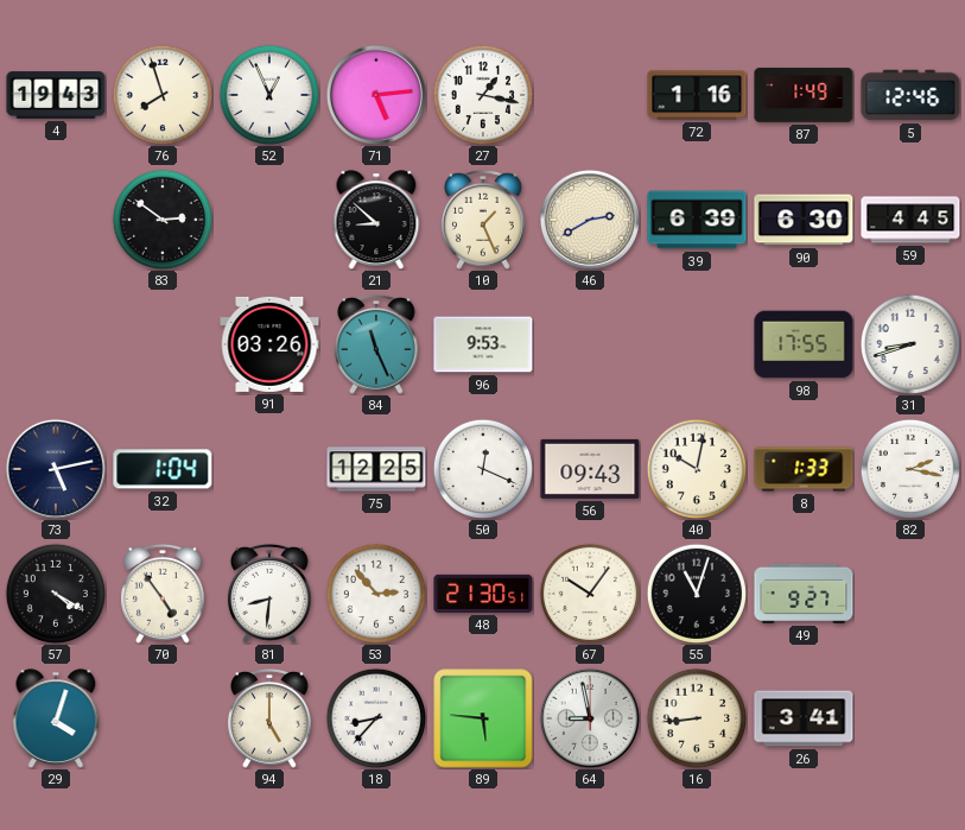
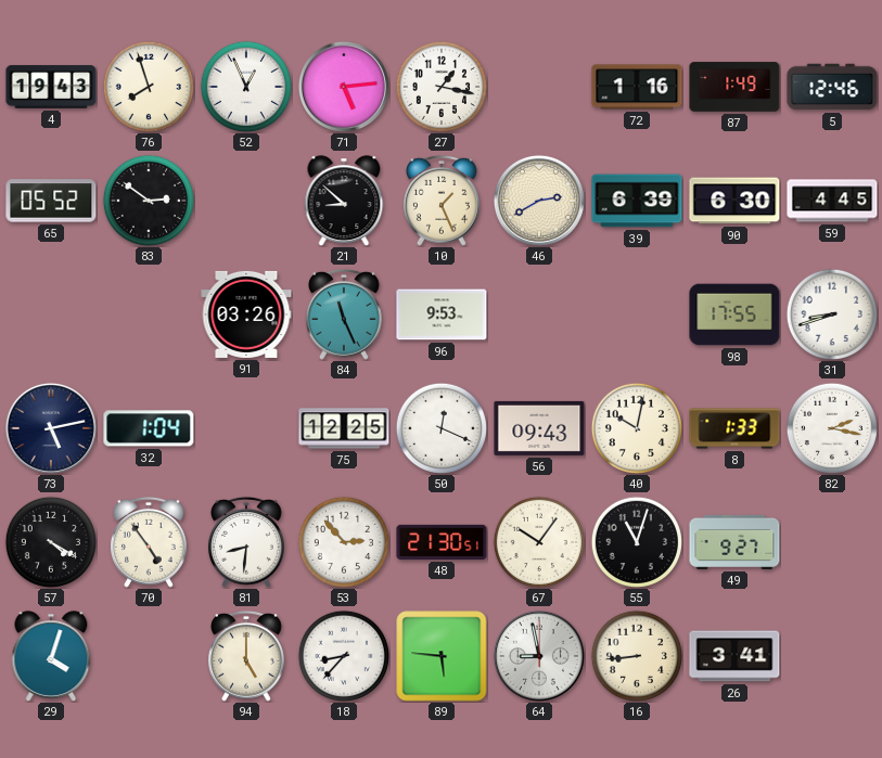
65: none -> 05:52
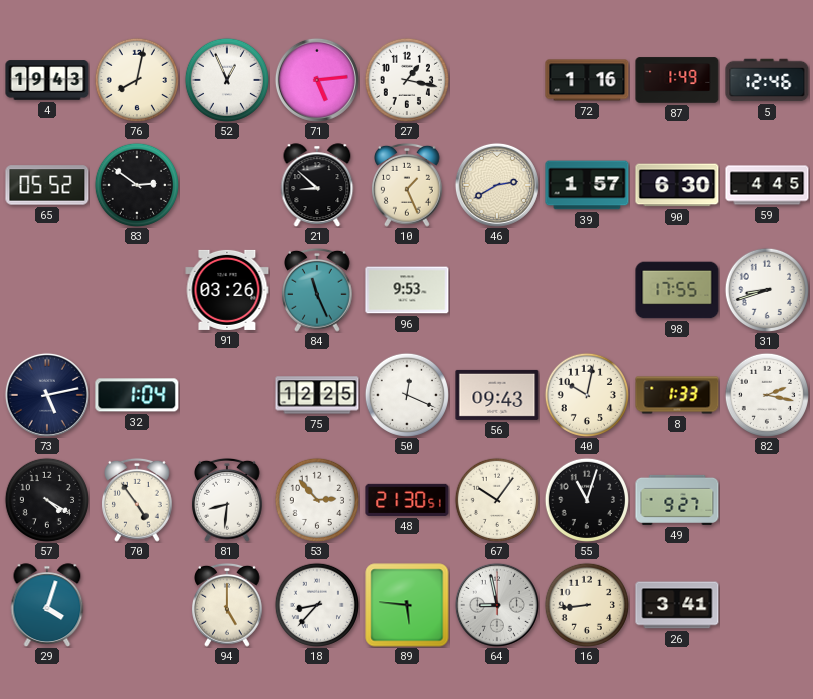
76: 7:57 -> 8:02
39: 6:39 -> 1:57
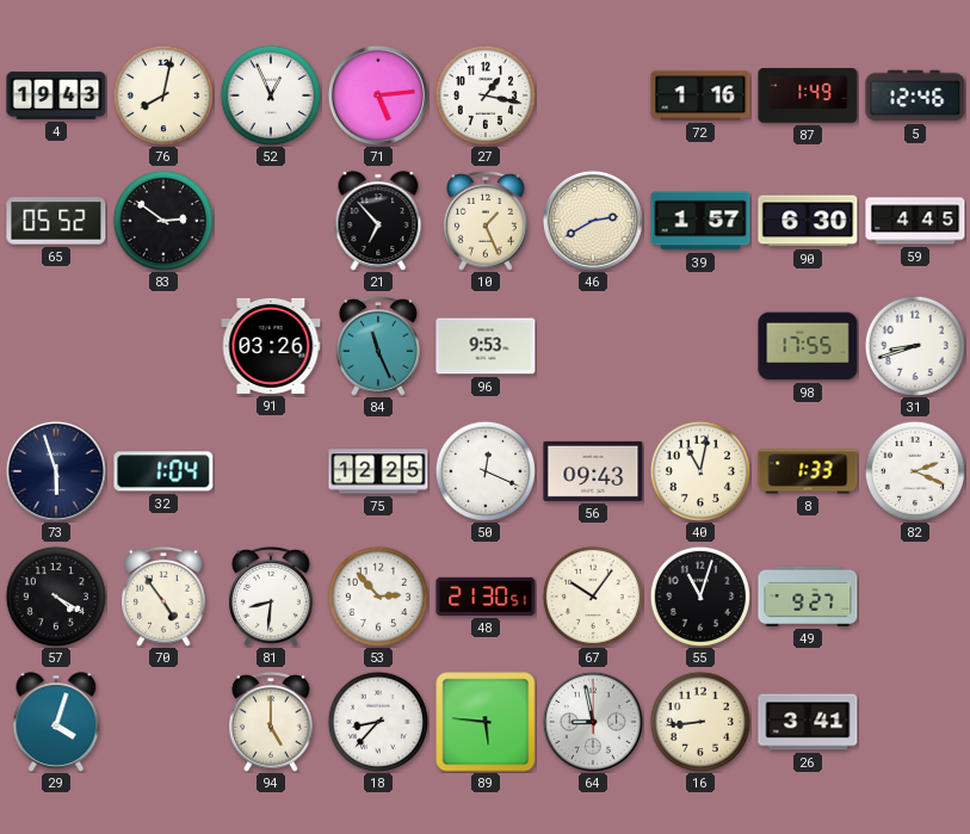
21: 8:52 -> 6:53
73: 5:13 -> 5:57
40: 10:02 -> 11:02
82: 2:17 -> 2:19
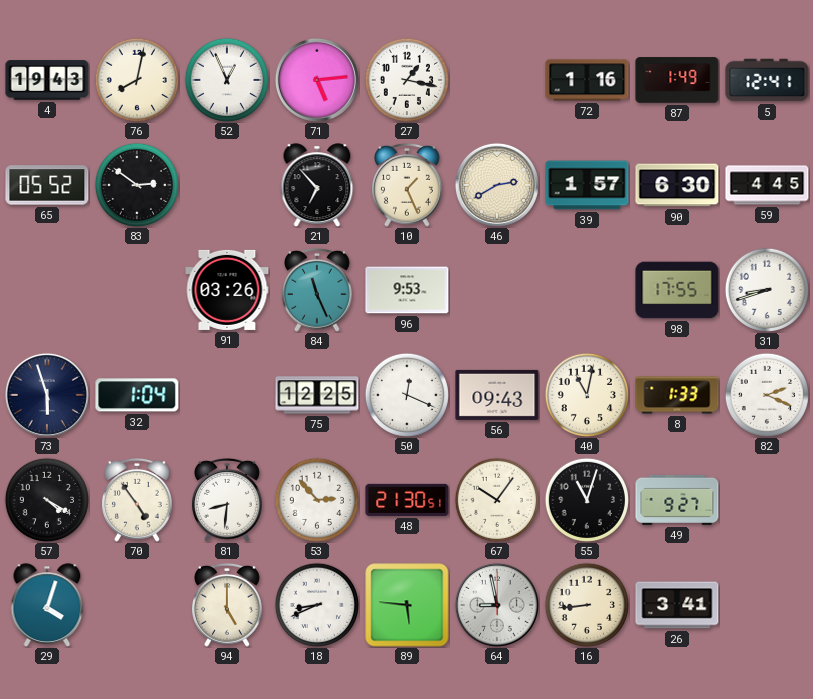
5: 12:46 -> 12:41
18: 8:37 -> 8:41
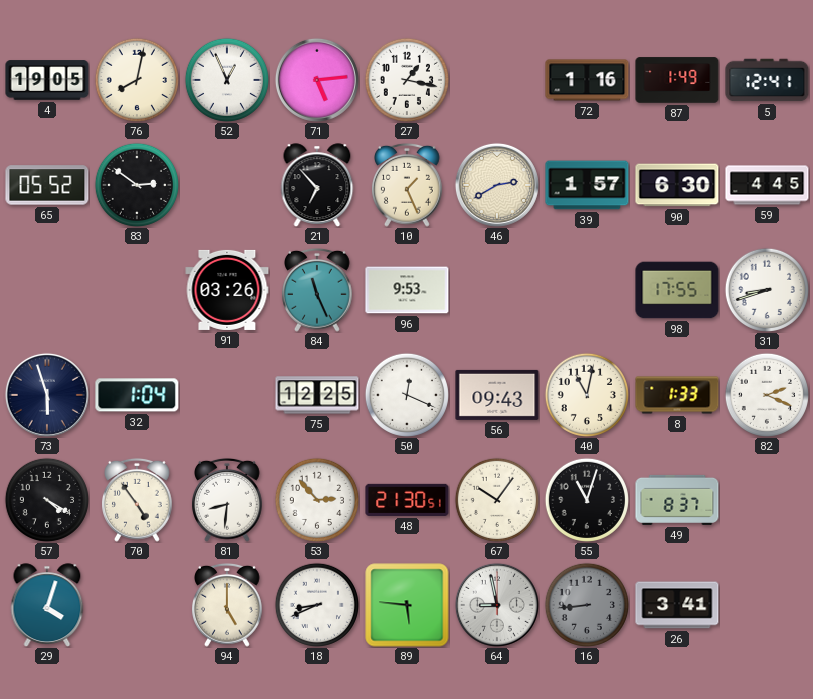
4: 19:43 -> 19:05
49: 9:27 -> 8:37
16 dial: cream -> grey
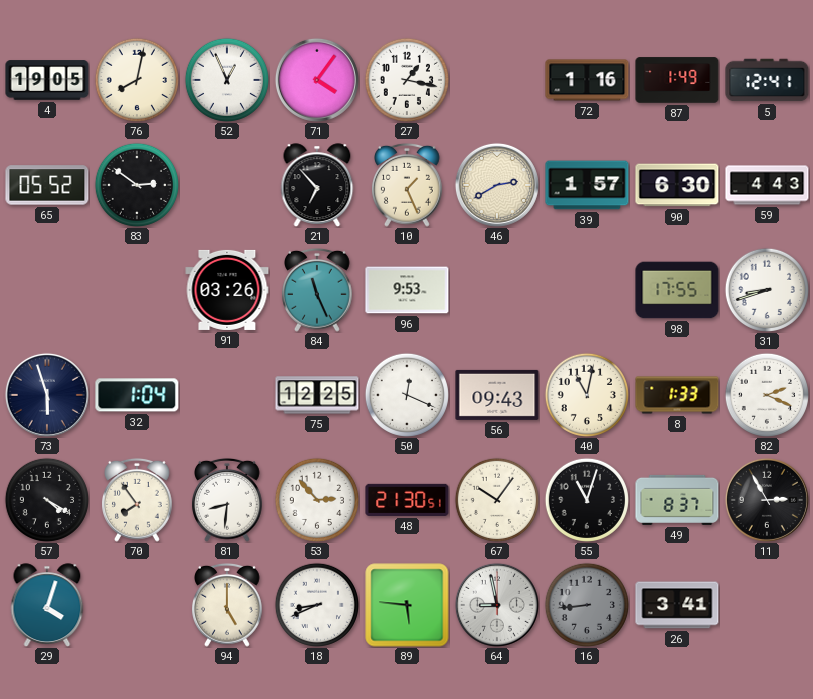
71: 5:14 -> 4:06
59: 4:45 -> 4:43
70: 4:54 -> 7:54
11: none -> 2:55
